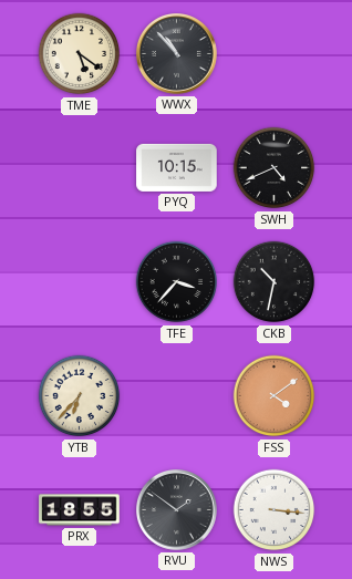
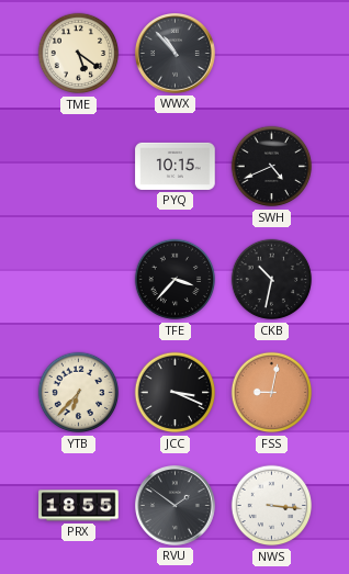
JCC: none -> 3:19
FSS: 4:09 -> 9:02
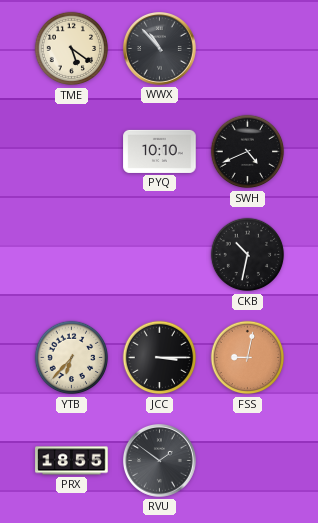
PYQ: 10:15 -> 10:10
TFE: 3:37 -> none
JCC: 3:19 -> 3:15
NWS: 3:16 -> none
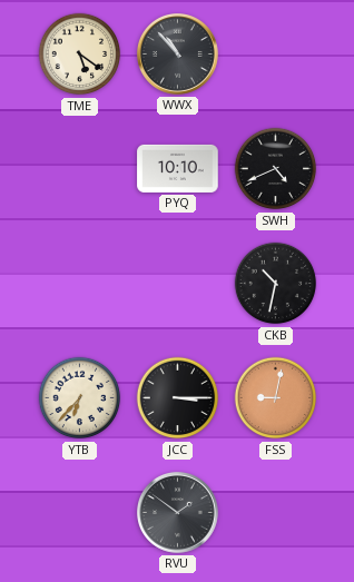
PRX: 18:55 -> none
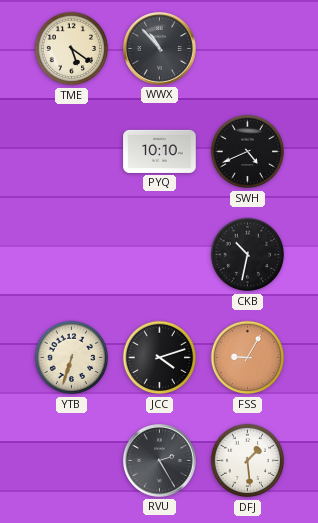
YTB: 6:37 -> 6:33
JCC: 3:15 -> 4:12
FSS: 9:02 -> 9:05
RVU: 1:51 -> 2:25
DFJ: none -> 1:29
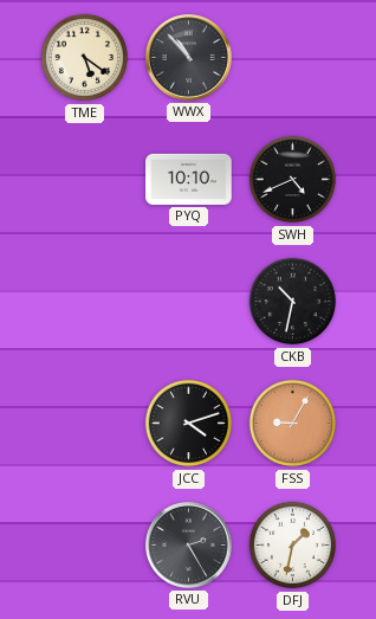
YTB: 6:33 -> none
DFJ: 1:29 -> 1:32
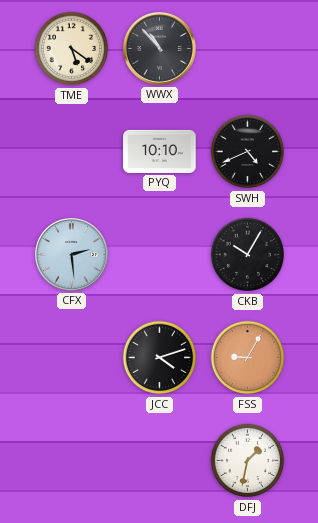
CFX: none -> 2:29
CKB: 10:32 -> 10:05
RVU: 2:25 -> none
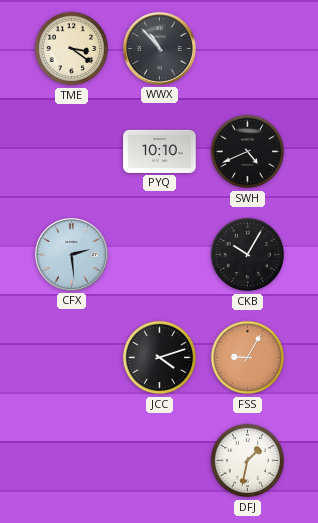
TME: 5:21 -> 3:21
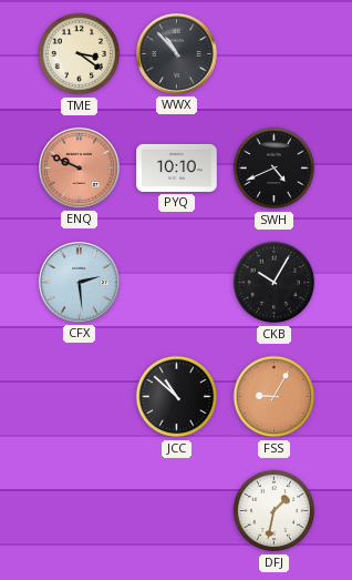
ENQ: none -> 9:49
JCC: 4:12 -> 10:52
